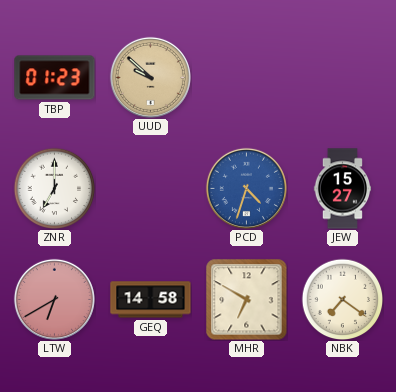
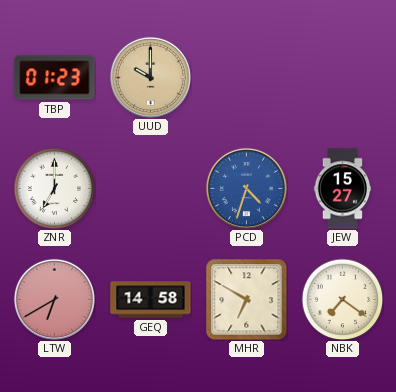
UUD: 9:52 -> 10:00
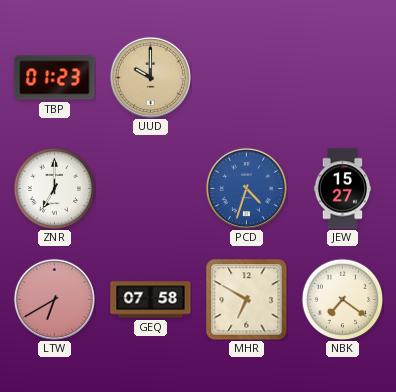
GEQ: 14:58 -> 07:58
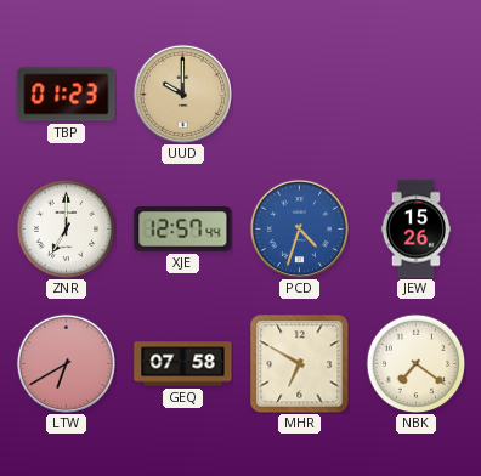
XJE: none -> 12:57
JEW: 15:27 -> 15:26
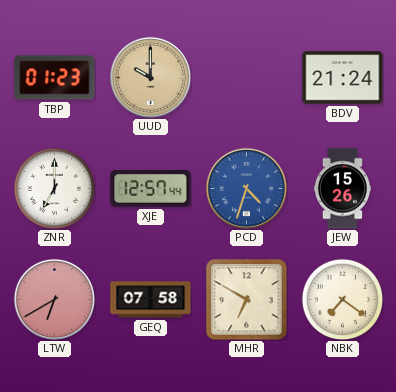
BDV: none -> 21:24
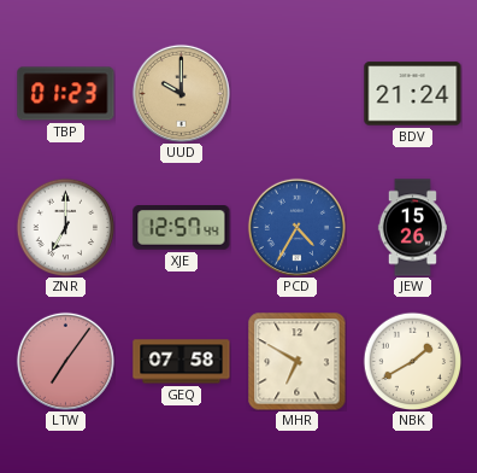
PCD: 4:33 -> 4:35
LTW: 6:40 -> 7:06
NBK: 7:21 -> 1:40
